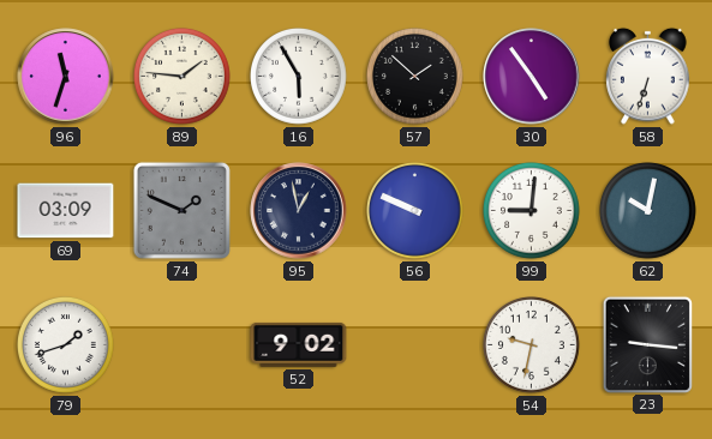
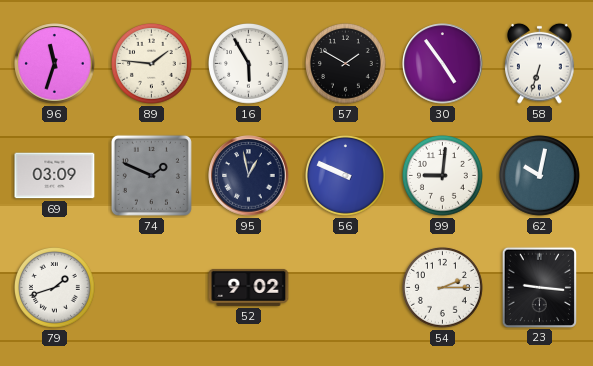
57: 1:52 -> 1:50
54: 9:32 -> 2:15
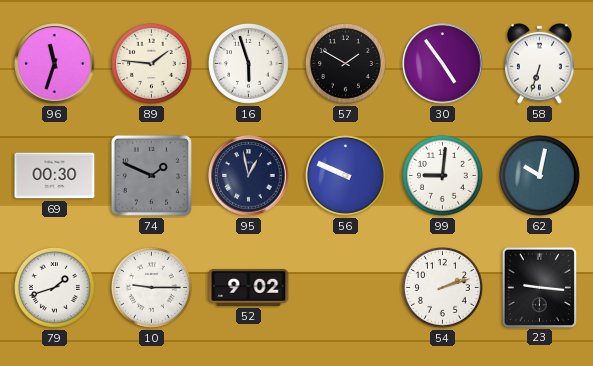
16: 5:55 -> 5:57
69: 03:09 -> 00:30
10: none -> 9:15
54: 2:15 -> 2:12
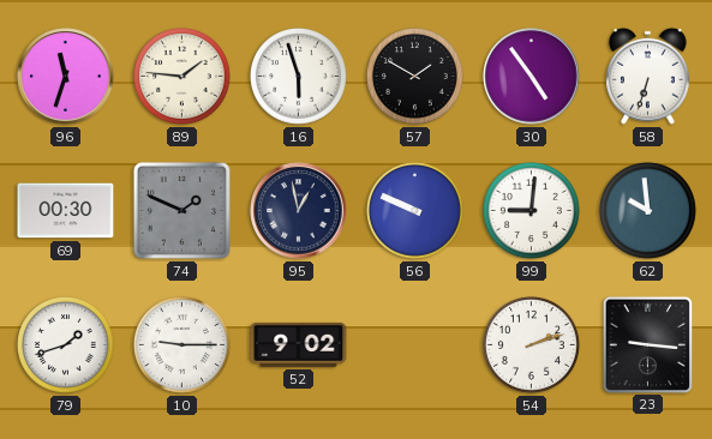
62: 10:02 -> 9:59
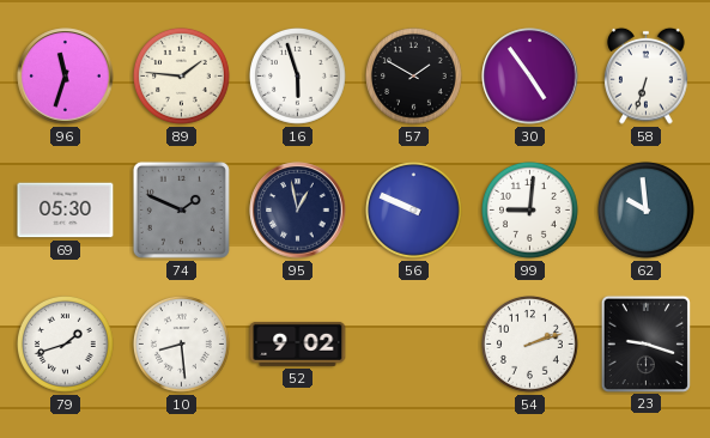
69: 00:30 -> 05:30
10: 9:15 -> 8:29
23: 9:16 -> 9:18
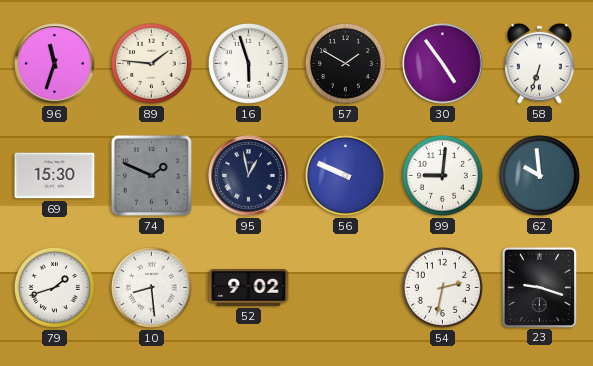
69: 05:30 -> 15:30
54: 2:12 -> 2:32
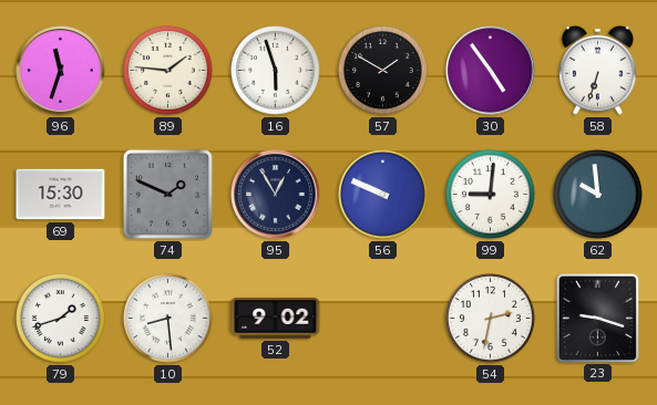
95: 12:58 -> 12:55
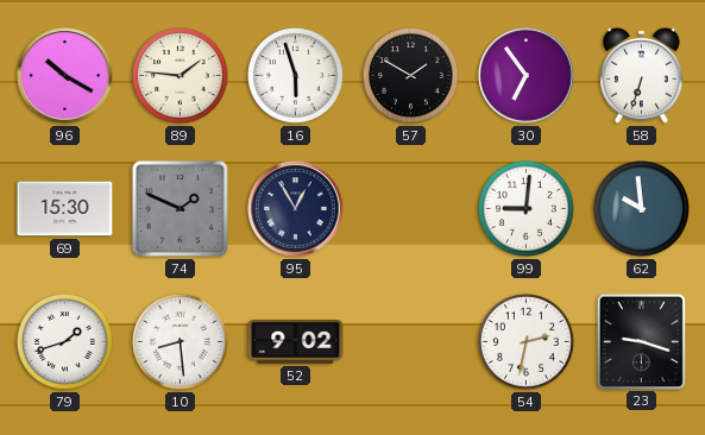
96: 11:33 -> 10:20
30: 4:54 -> 6:54
56: 9:49 -> none
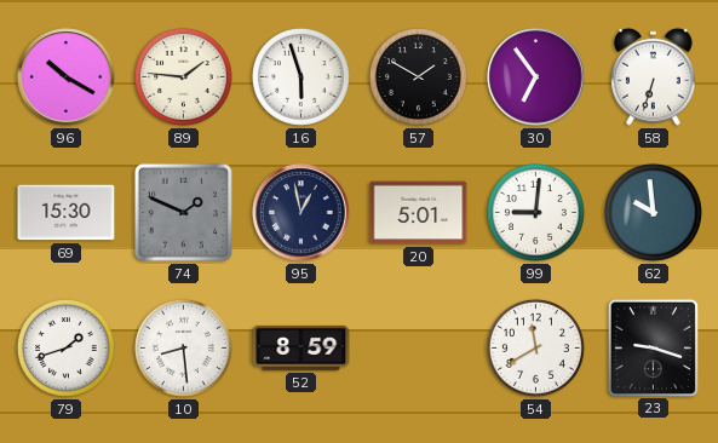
95: 12:55 -> 12:58
20: none -> 5:01
52: 9:02 -> 8:59
54: 2:32 -> 11:40
